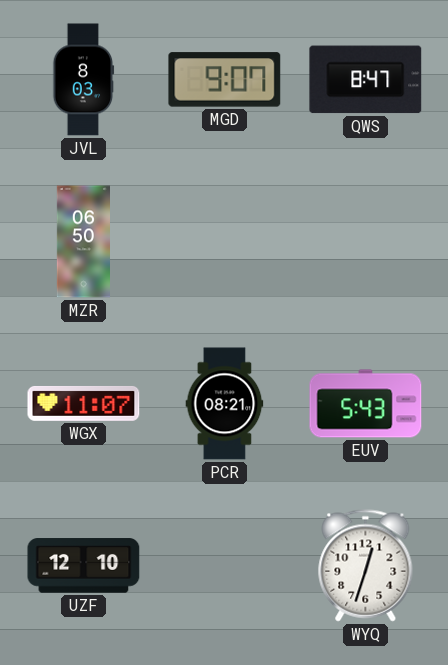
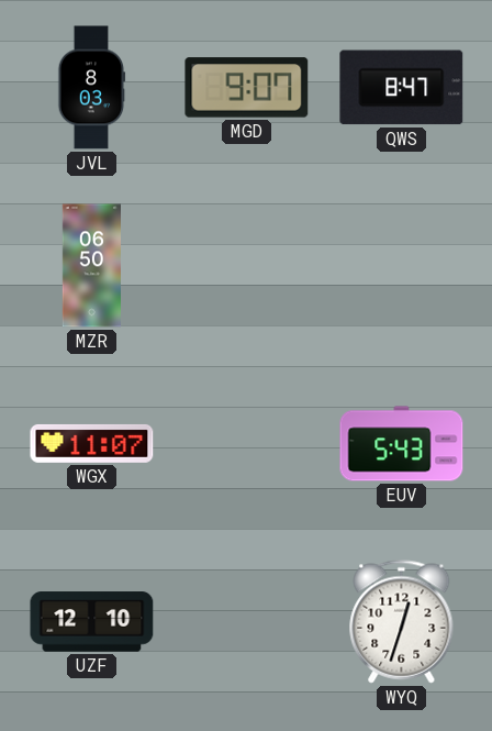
PCR: 08:21 -> none
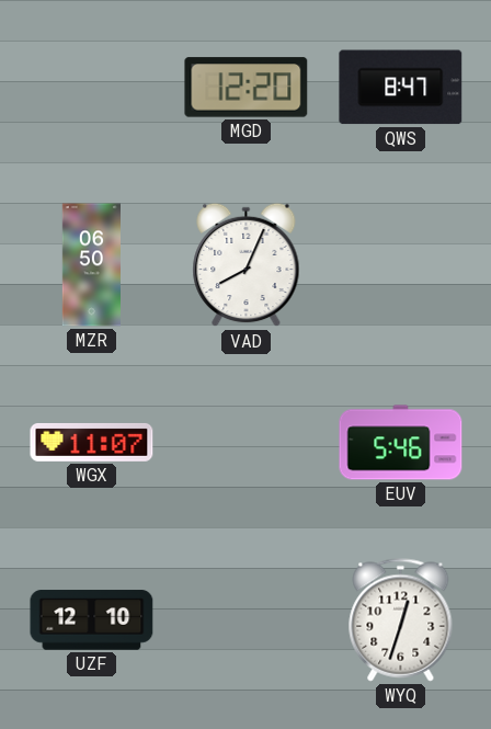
JVL: 8:03 -> none
MGD: 9:07 -> 12:20
VAD: none -> 8:04
EUV: 5:43 -> 5:46
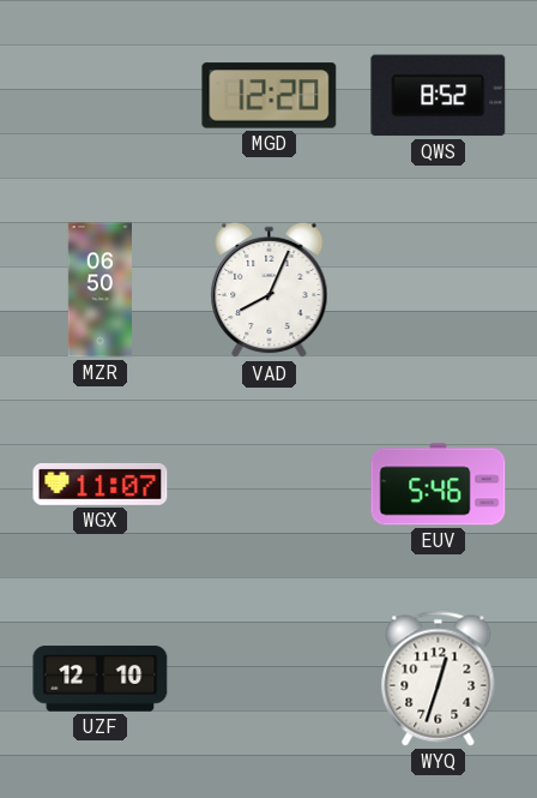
QWS: 8:47 -> 8:52
